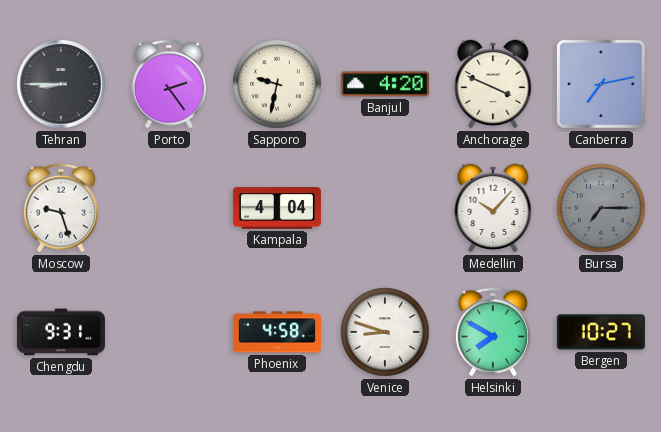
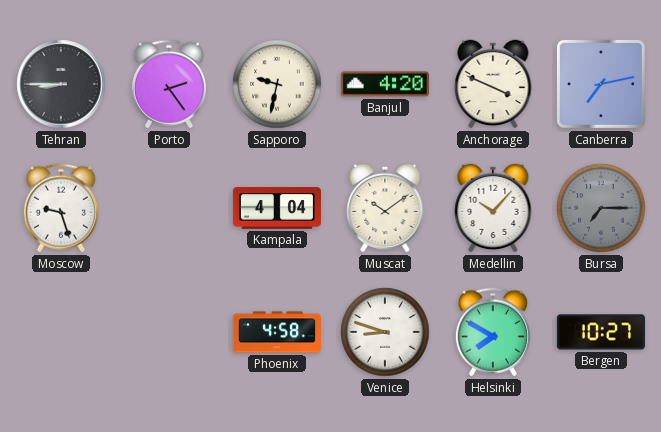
Muscat: none -> 10:09
Chengdu: 9:31 -> none
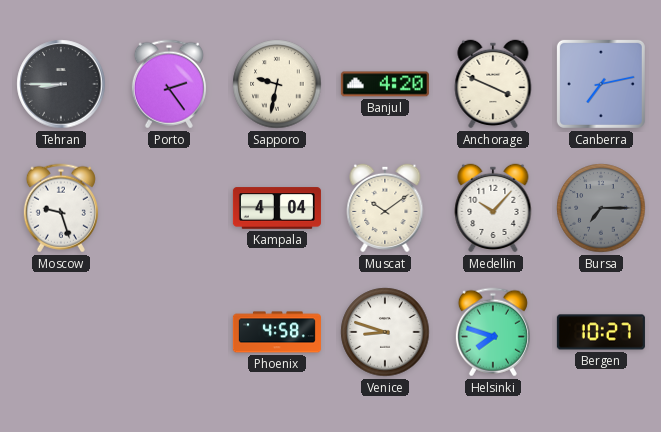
Helsinki: 7:50 -> 7:48
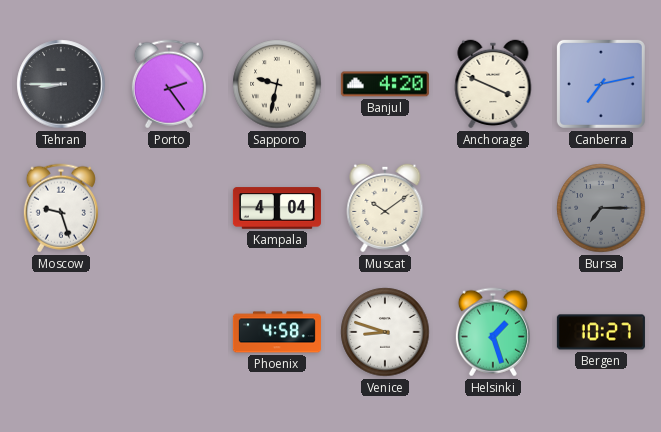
Medellin: 10:07 -> none
Helsinki: 7:48 -> 1:27
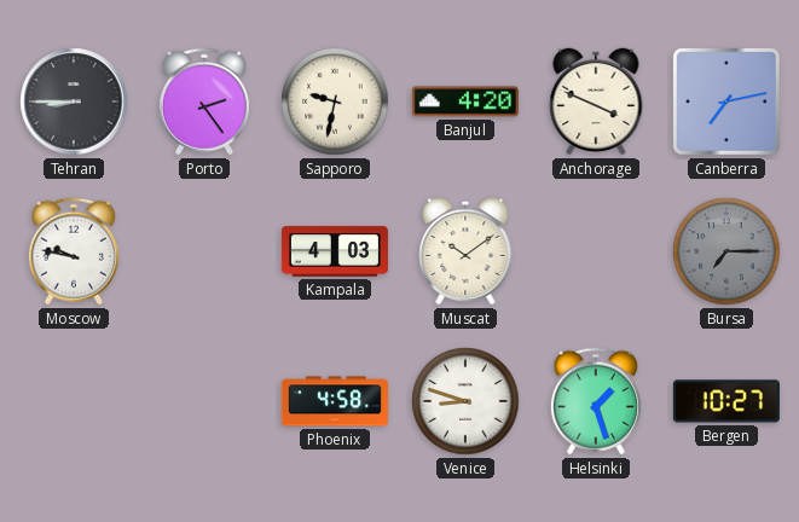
Moscow: 9:27 -> 9:47
Kampala: 4:04 -> 4:03
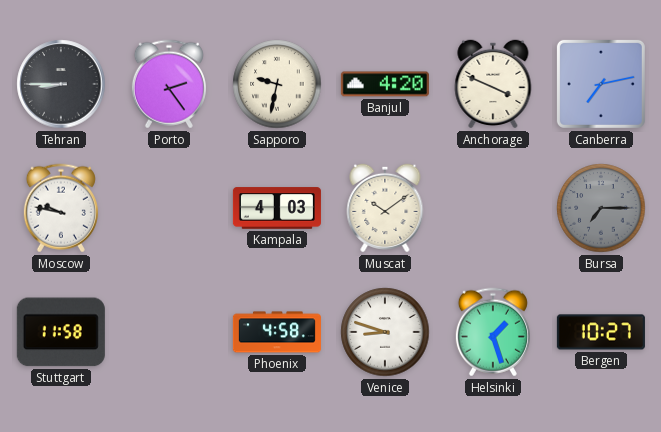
Stuttgart: none -> 11:58
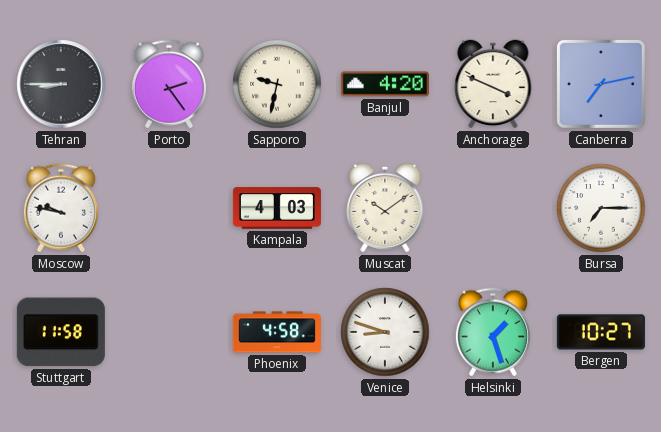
Bursa dial: grey -> white
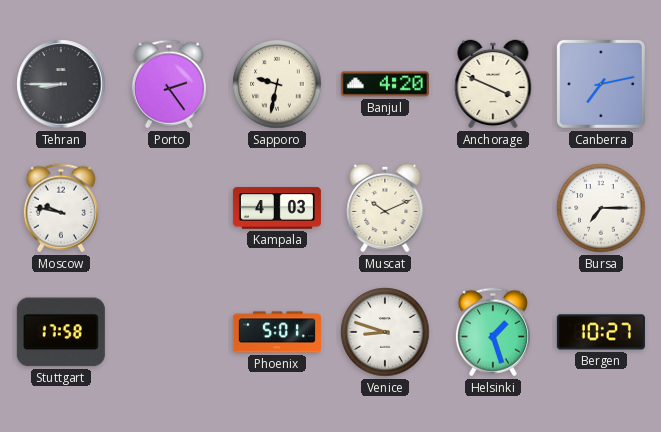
Muscat: 10:09 -> 10:11
Stuttgart: 11:58 -> 17:58
Phoenix: 4:58 -> 5:01
